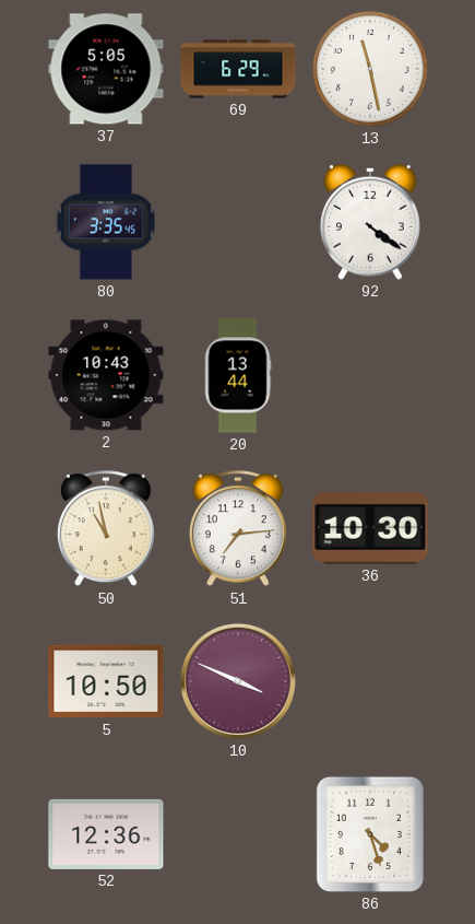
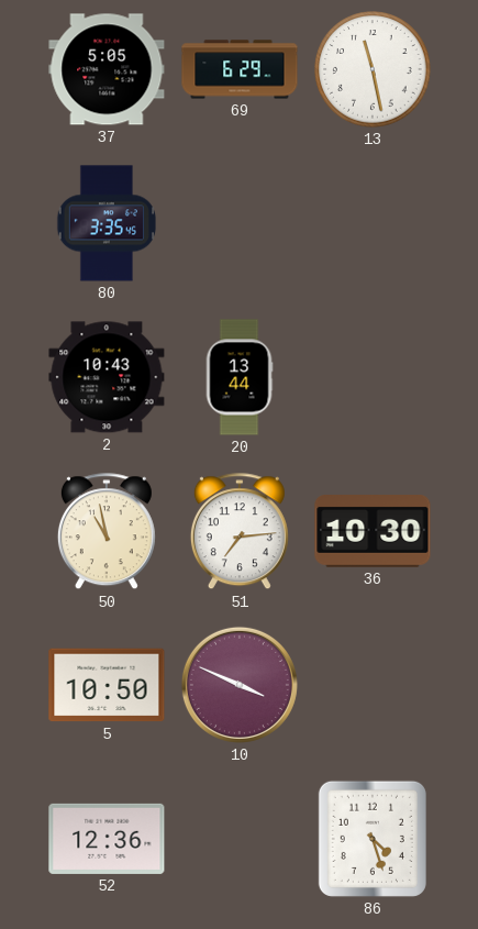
92: 4:21 -> none
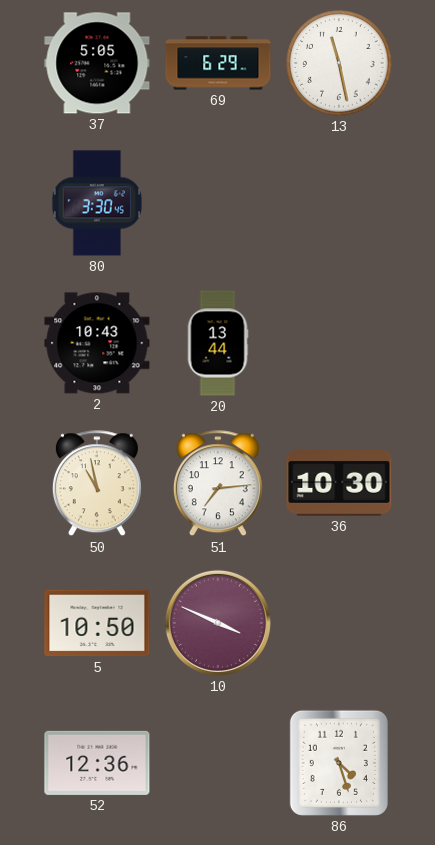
80: 3:35 -> 3:30
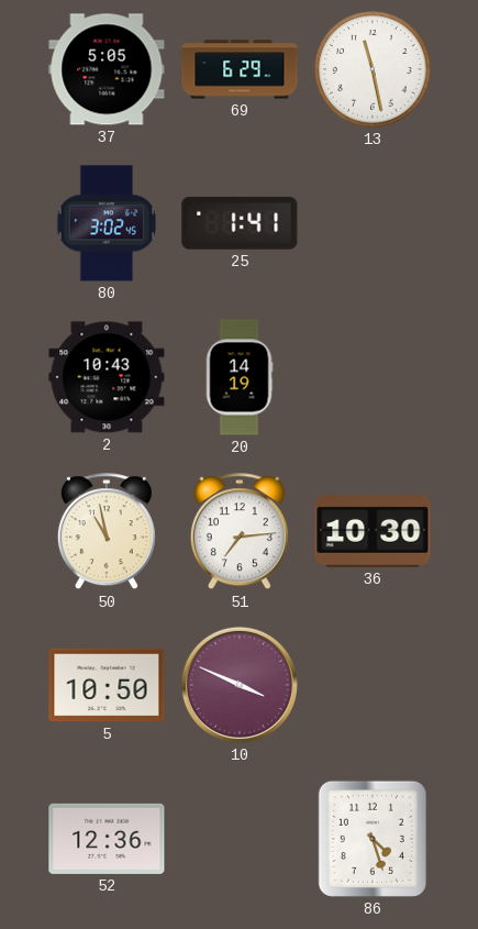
80: 3:30 -> 3:02
25: none -> 1:41
20: 13:44 -> 14:19
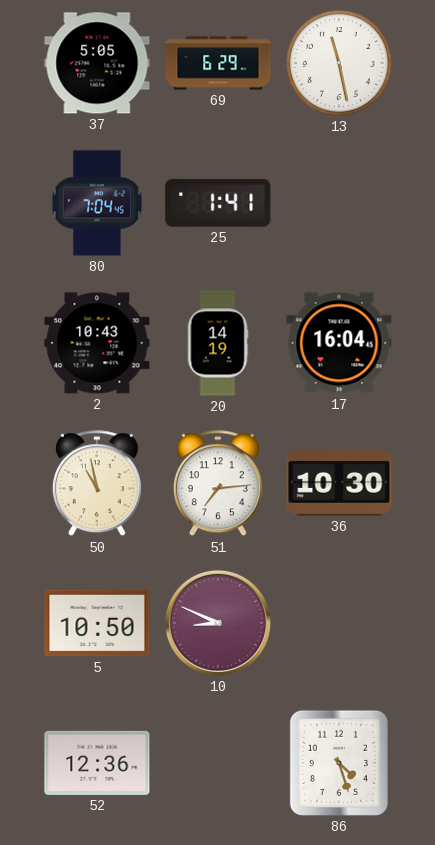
80: 3:02 -> 7:04
17: none -> 16:04
10: 3:49 -> 8:49
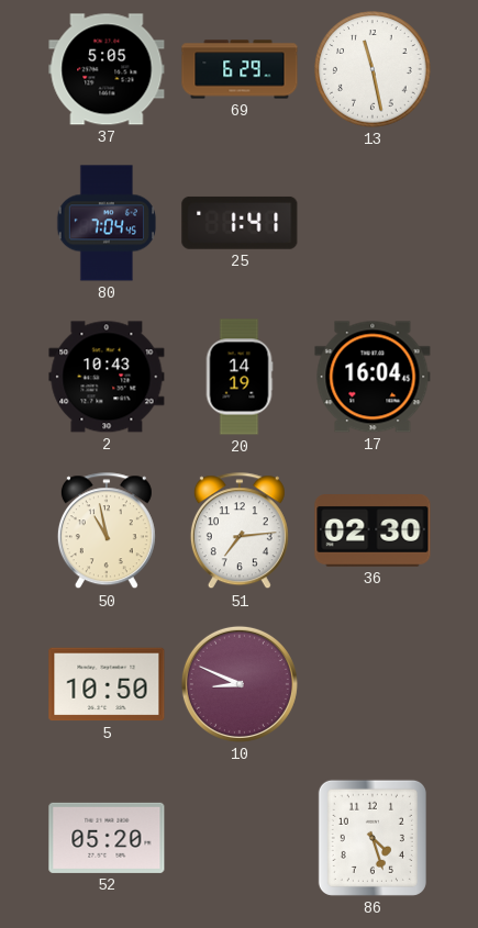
36: 10:30 -> 02:30
52: 12:36 -> 05:20
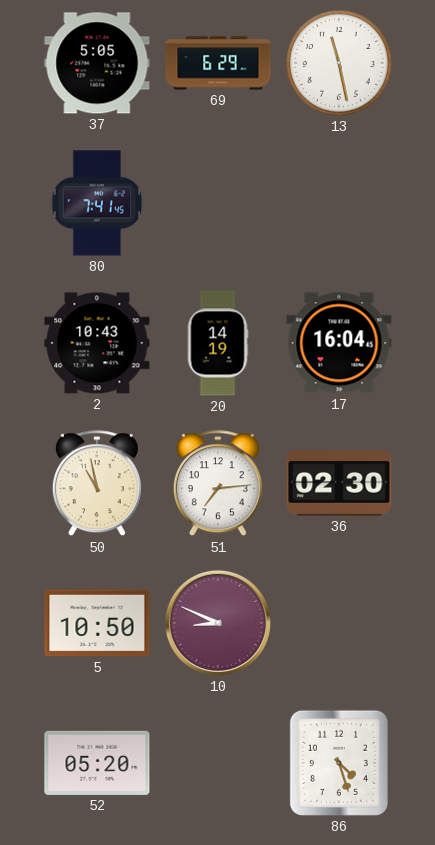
80: 7:04 -> 7:41
25: 1:41 -> none
